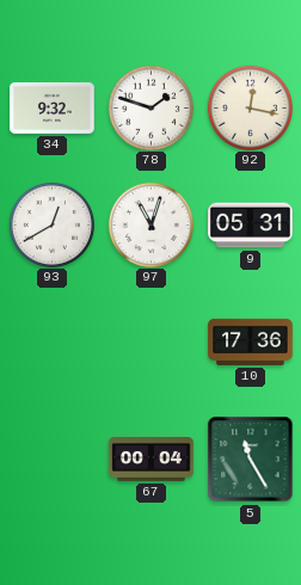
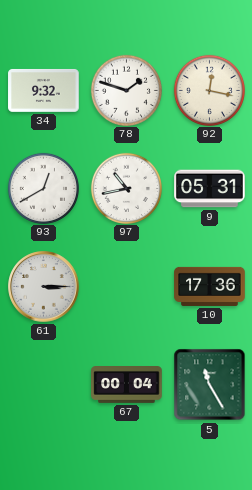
97: 11:03 -> 10:43
61: none -> 3:15
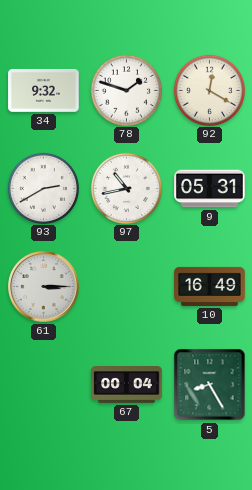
92: 12:17 -> 12:20
93: 12:40 -> 2:40
10: 17:36 -> 16:49
5: 11:25 -> 8:25
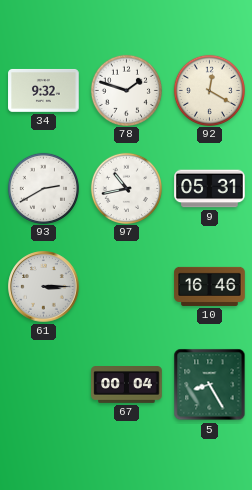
10: 16:49 -> 16:46
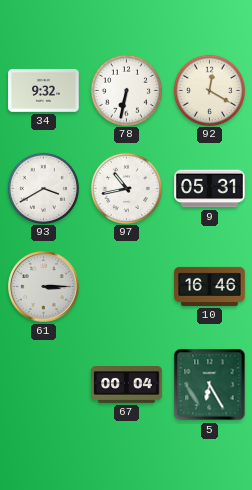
78: 1:48 -> 6:32
93: 2:40 -> 3:40
5: 8:25 -> 6:25
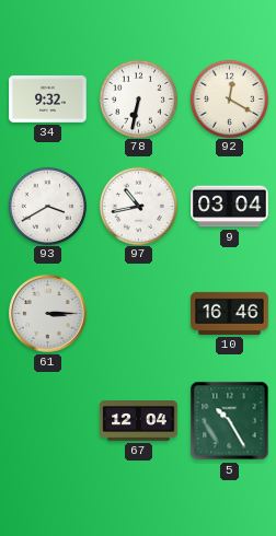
9: 05:31 -> 03:04
67: 00:04 -> 12:04
5: 6:25 -> 10:25
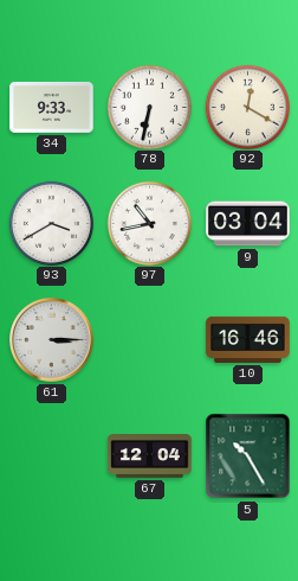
34: 9:32 -> 9:33
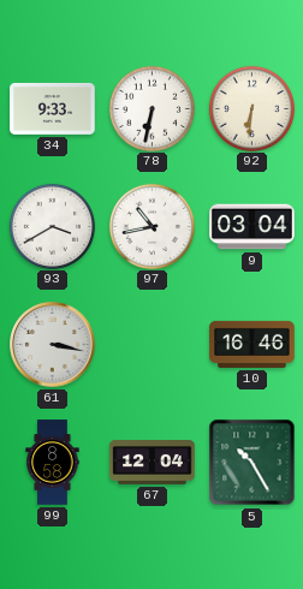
92: 12:20 -> 6:31
61: 3:15 -> 3:17
99: none -> 8:58
